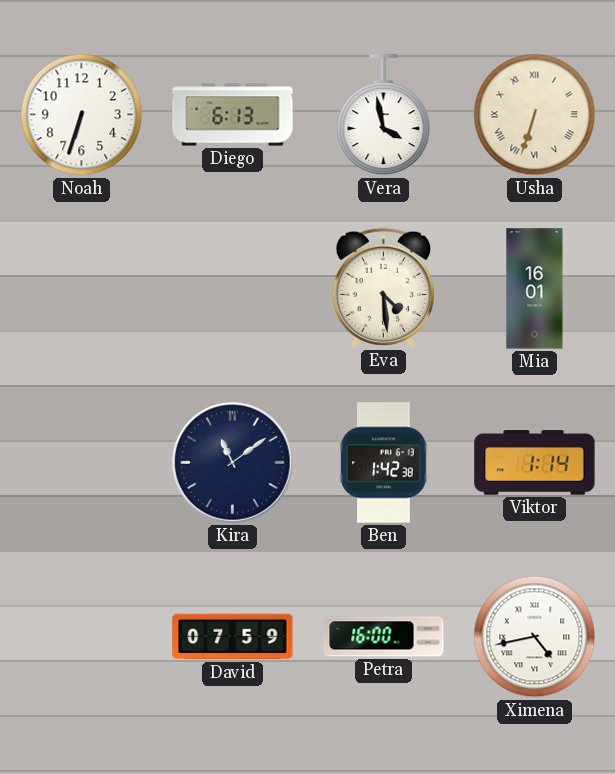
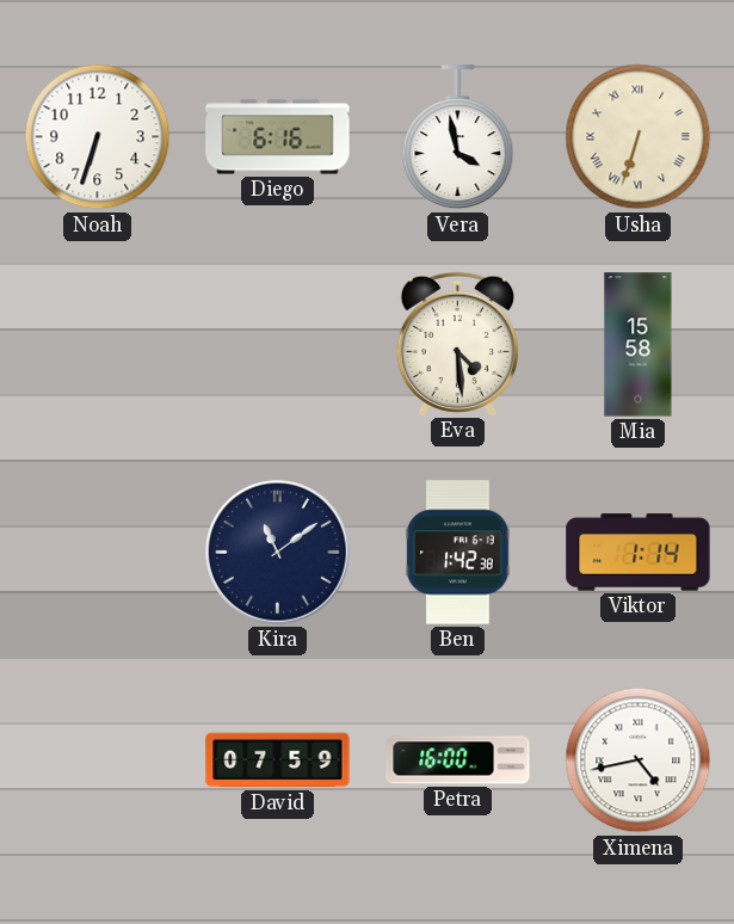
Diego: 6:13 -> 6:16
Mia: 16:01 -> 15:58
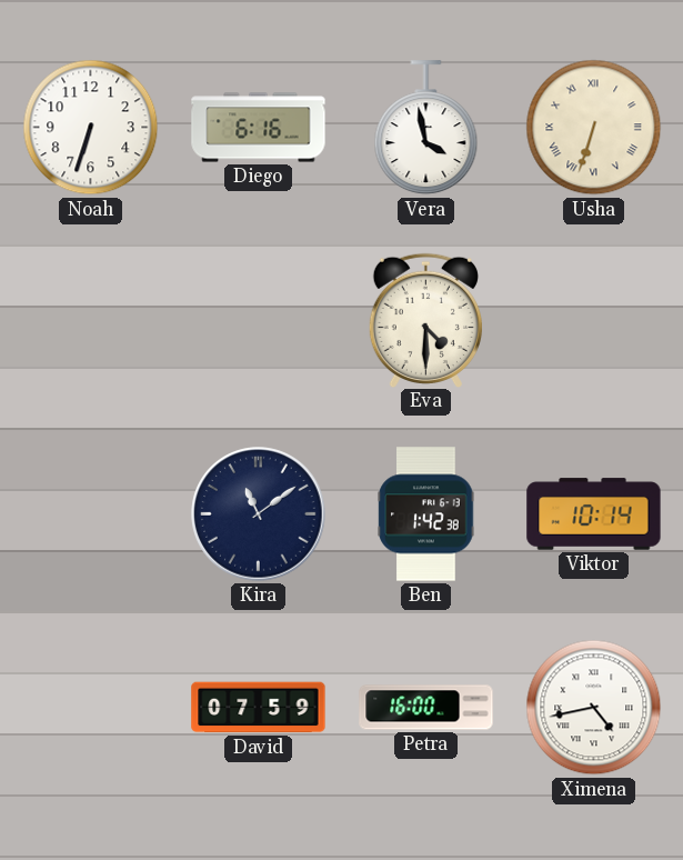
Eva: 4:29 -> 4:30
Mia: 15:58 -> none
Viktor: 1:14 -> 10:14
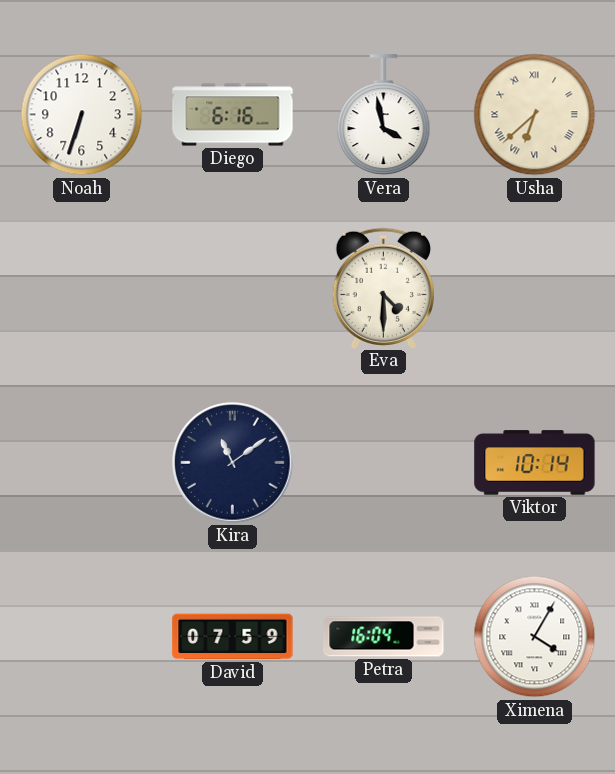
Usha: 6:33 -> 6:38
Ben: 1:42 -> none
Petra: 16:00 -> 16:04
Ximena: 4:43 -> 4:05
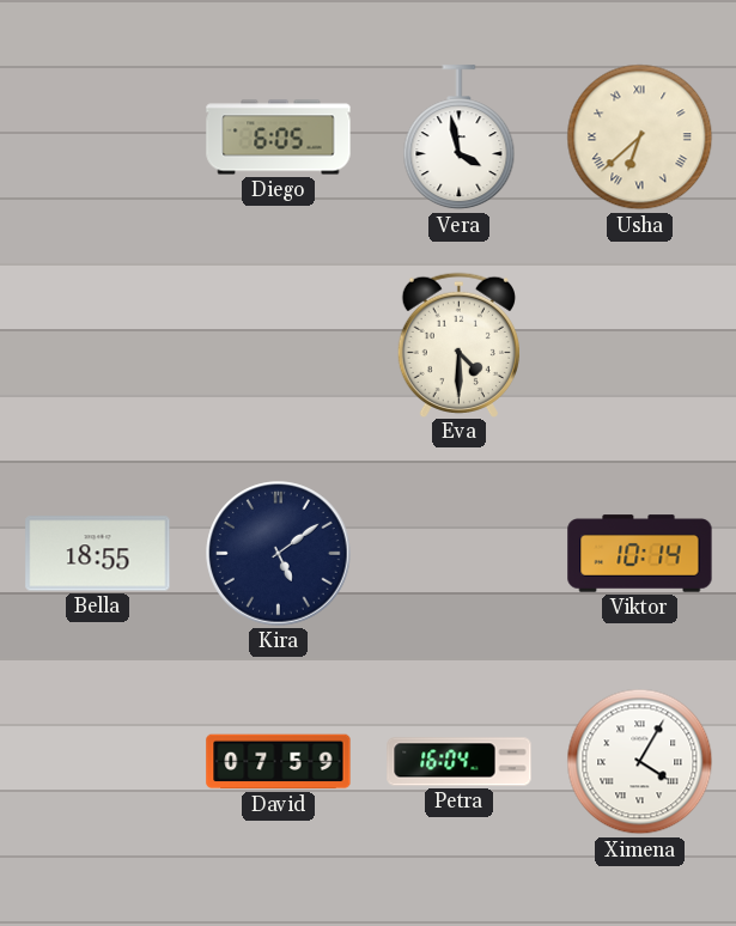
Noah: 6:33 -> none
Diego: 6:16 -> 6:05
Bella: none -> 18:55
Kira: 11:09 -> 5:09
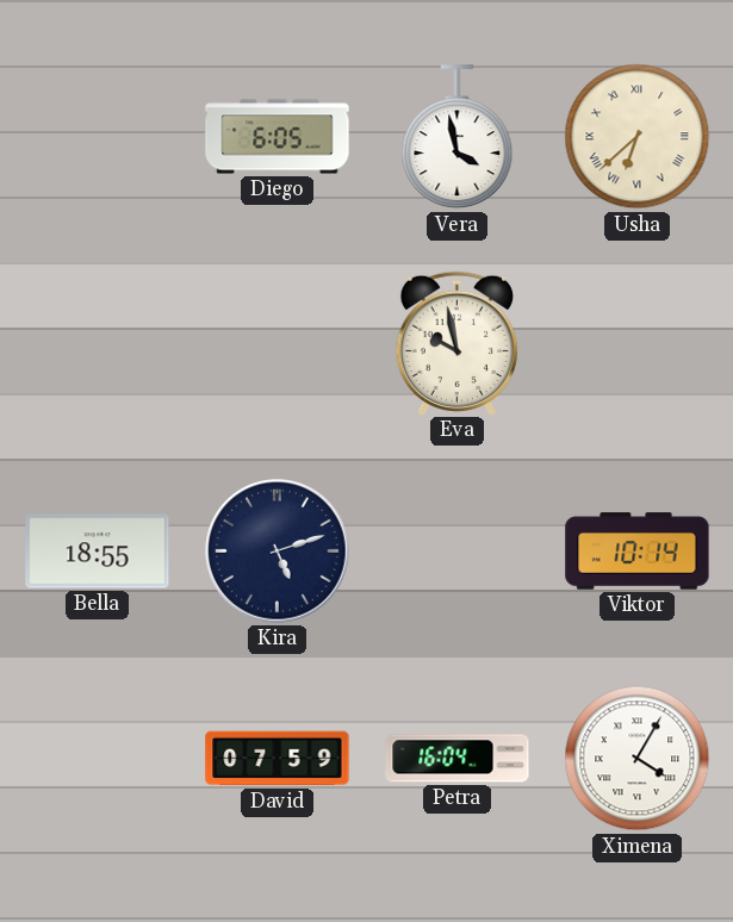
Eva: 4:30 -> 9:58
Kira: 5:09 -> 5:12
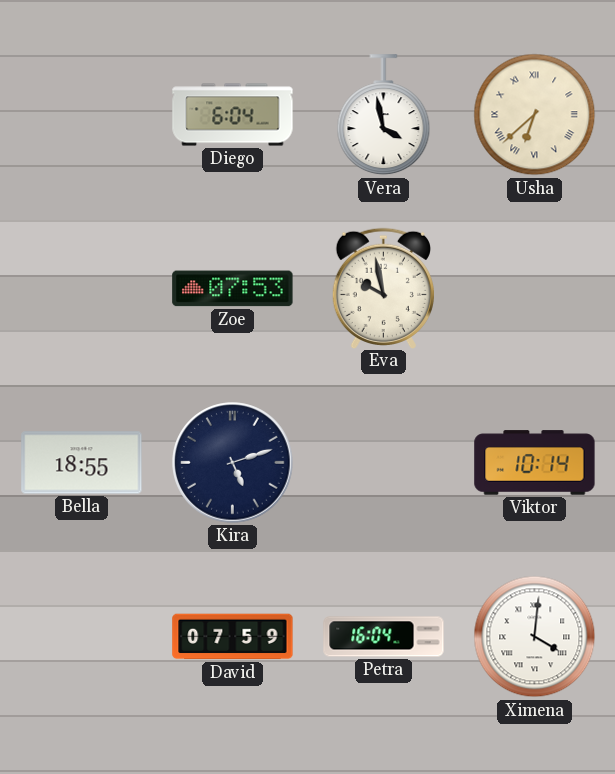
Diego: 6:05 -> 6:04
Zoe: none -> 07:53
Ximena: 4:05 -> 4:01
